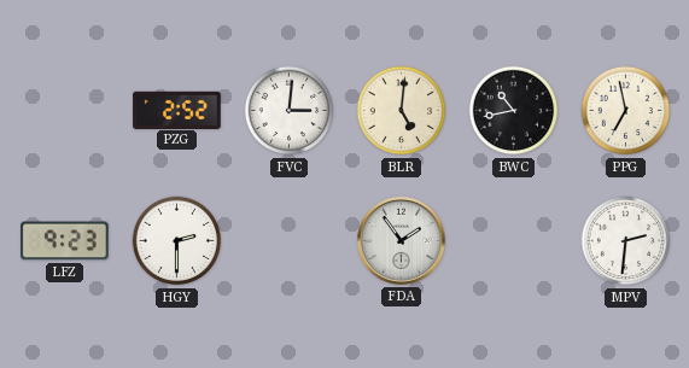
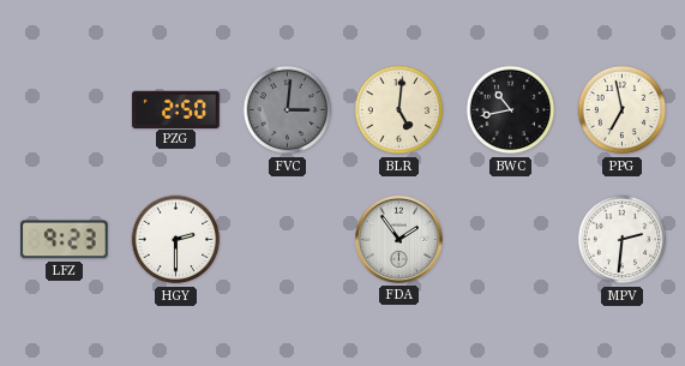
PZG: 2:52 -> 2:50
FVC dial: white -> grey
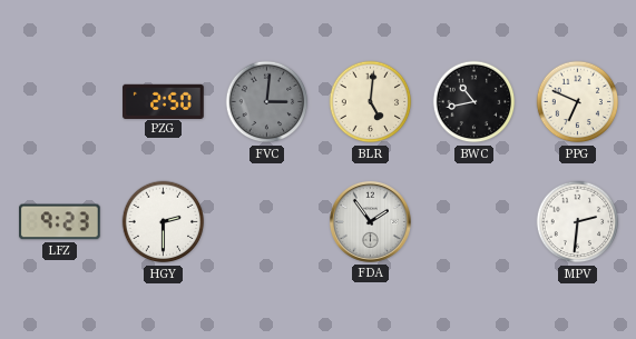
PPG: 6:58 -> 6:49
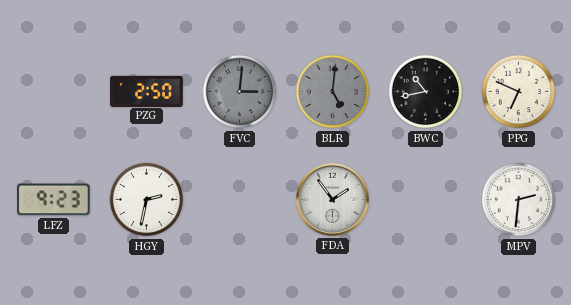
BLR dial: cream -> grey
HGY: 2:30 -> 2:32
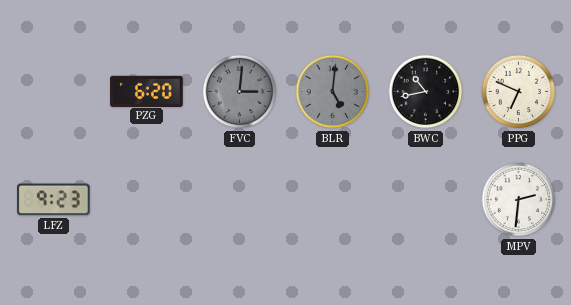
PZG: 2:50 -> 6:20
HGY: 2:32 -> none
FDA: 1:54 -> none
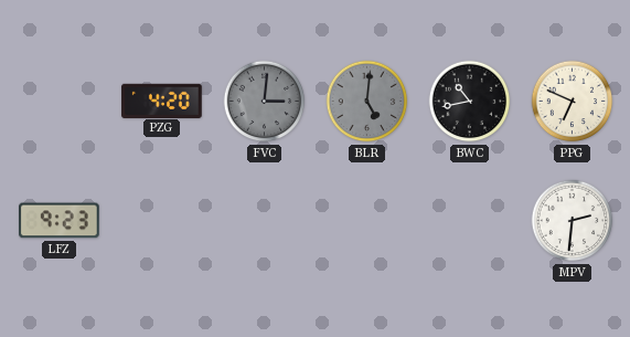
PZG: 6:20 -> 4:20
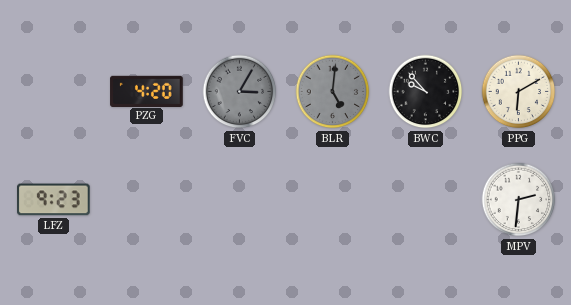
FVC: 3:01 -> 3:05
BWC: 10:43 -> 9:53
PPG: 6:49 -> 6:10
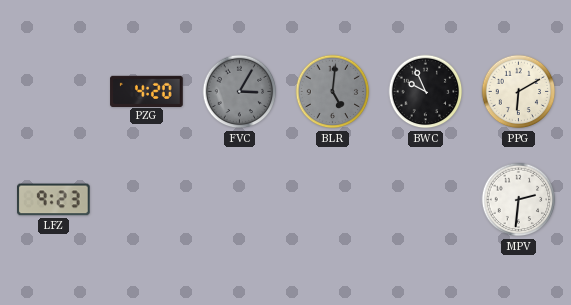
BWC: 9:53 -> 9:56
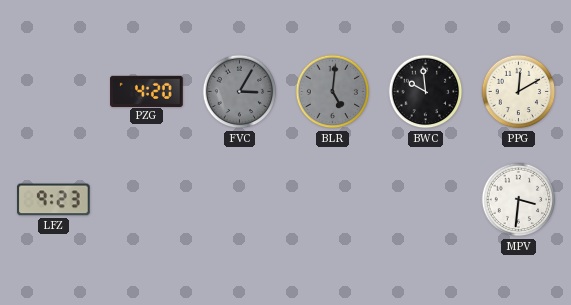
BWC: 9:56 -> 9:59
PPG: 6:10 -> 12:10
MPV: 2:31 -> 3:31
